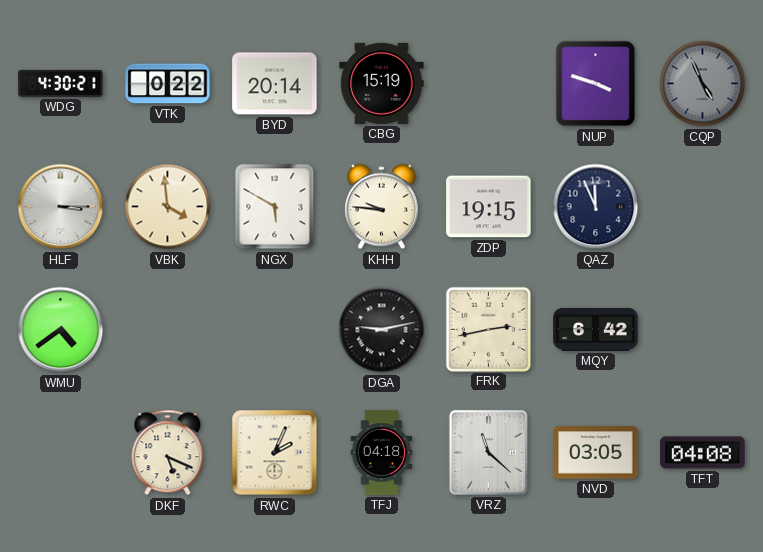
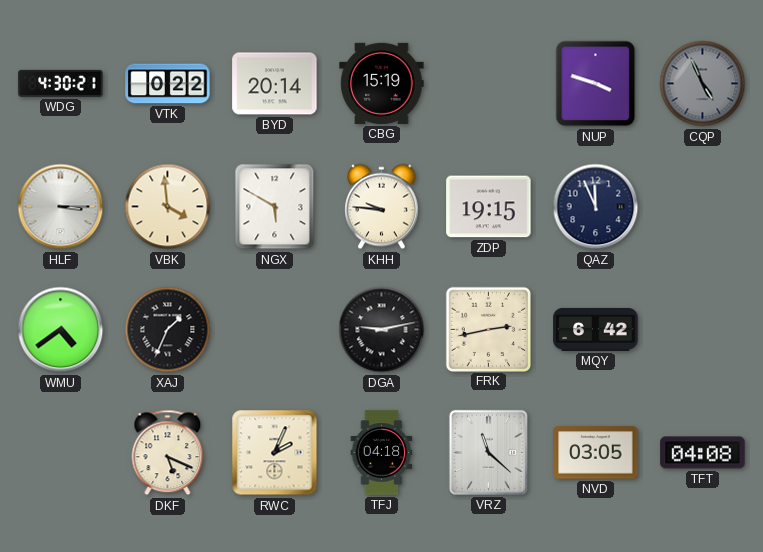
XAJ: none -> 1:34
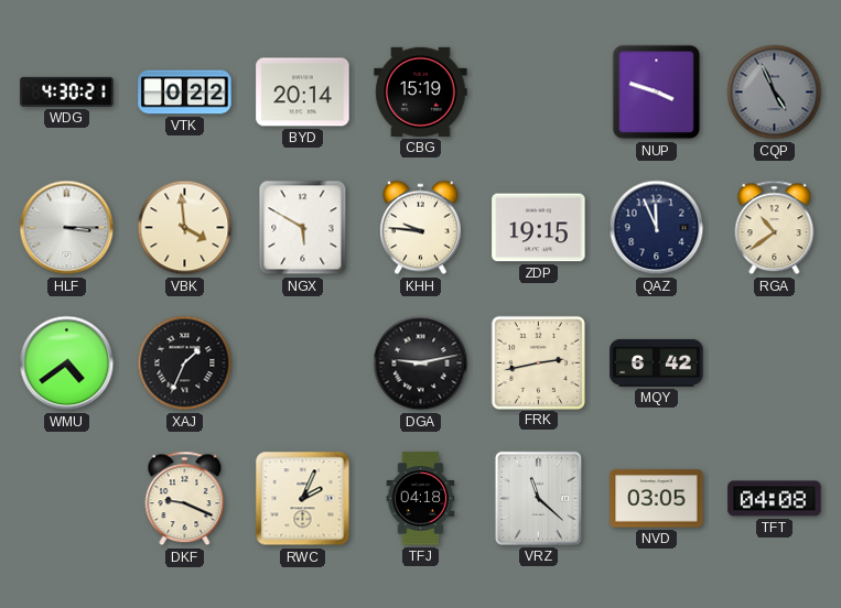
RGA: none -> 10:39
DKF: 5:19 -> 9:19
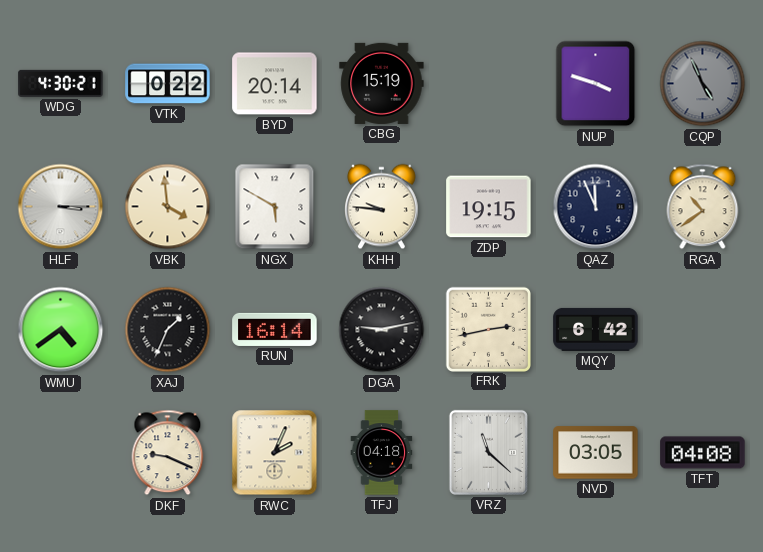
RUN: none -> 16:14
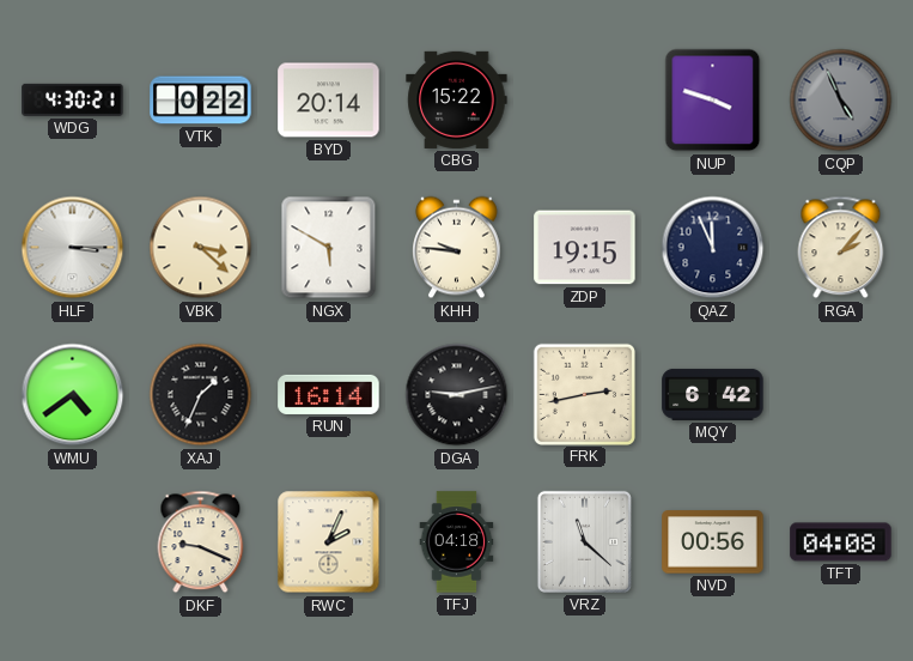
CBG: 15:19 -> 15:22
VBK: 3:59 -> 3:22
RGA: 10:39 -> 2:07
NVD: 03:05 -> 00:56
